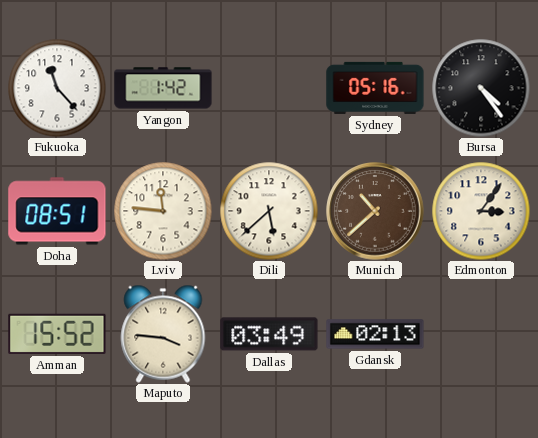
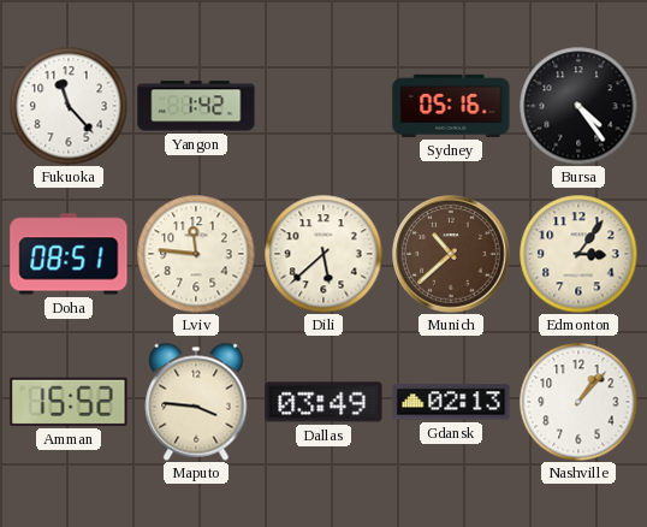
Nashville: none -> 1:07
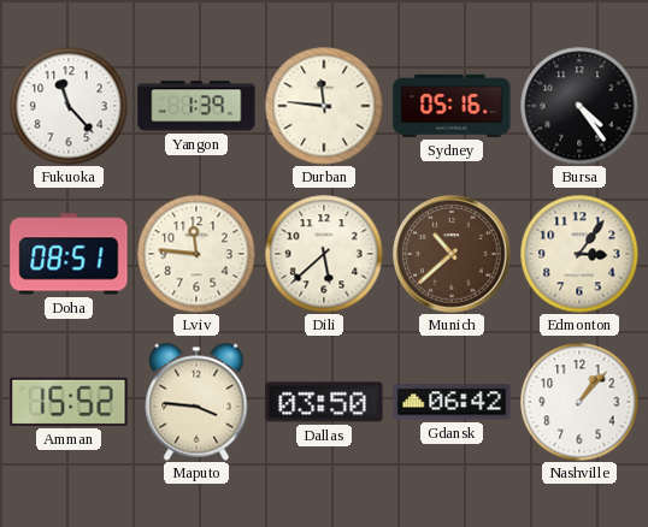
Yangon: 1:42 -> 1:39
Durban: none -> 11:46
Dallas: 03:49 -> 03:50
Gdansk: 02:13 -> 06:42
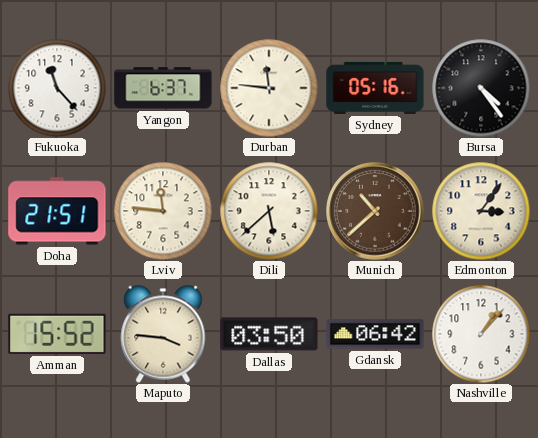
Yangon: 1:39 -> 6:37
Doha: 08:51 -> 21:51
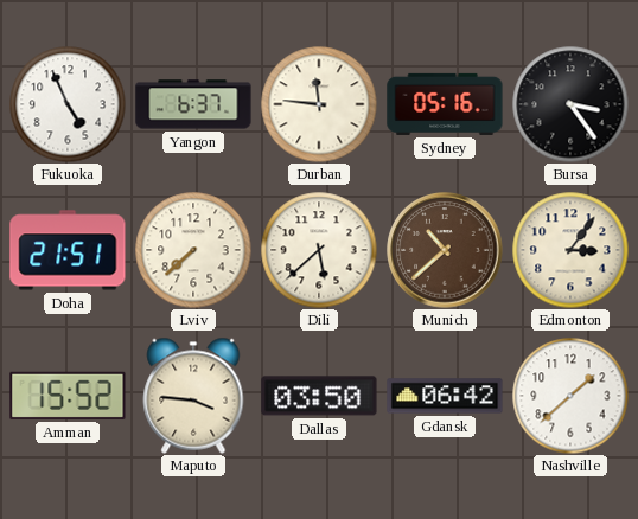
Fukuoka: 11:23 -> 4:56
Bursa: 4:24 -> 3:24
Lviv: 11:46 -> 7:38
Nashville: 1:07 -> 1:38
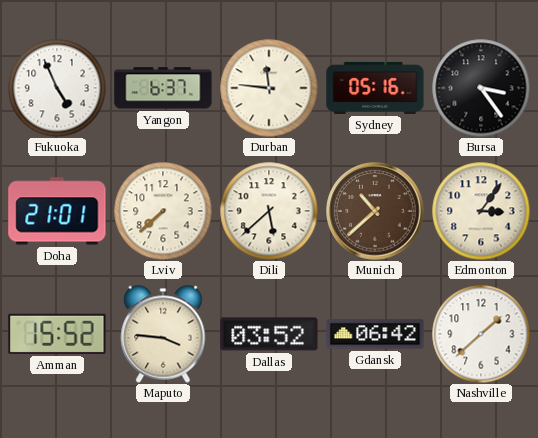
Doha: 21:51 -> 21:01
Dallas: 03:50 -> 03:52
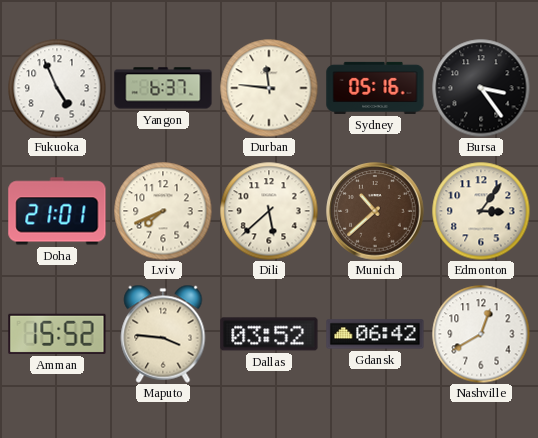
Lviv: 7:38 -> 7:41
Nashville: 1:38 -> 12:40
